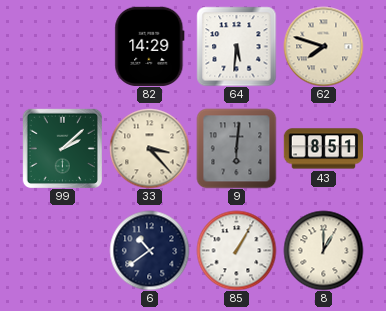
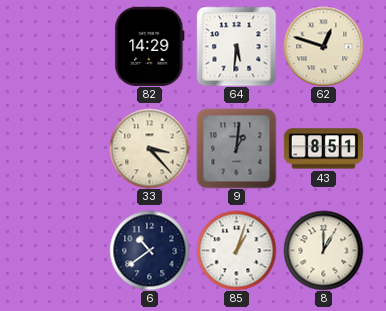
62: 7:48 -> 12:48
99: 2:08 -> none
9: 6:01 -> 1:01
85: 1:05 -> 1:03
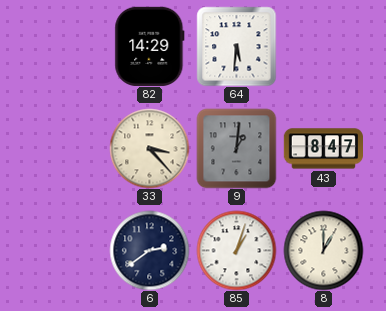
62: 12:48 -> none
43: 8:51 -> 8:47
6: 10:39 -> 2:39
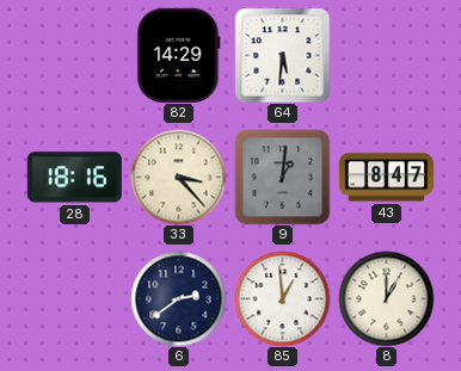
28: none -> 18:16
85: 1:03 -> 12:59
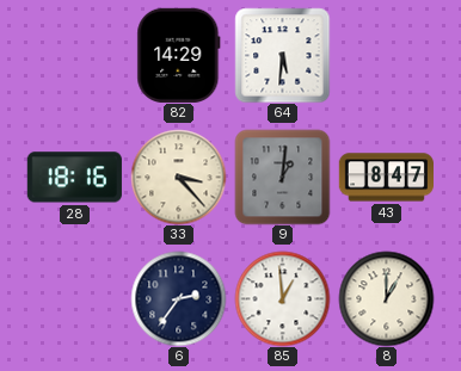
6: 2:39 -> 2:36
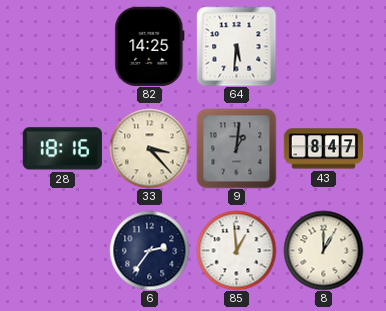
82: 14:29 -> 14:25
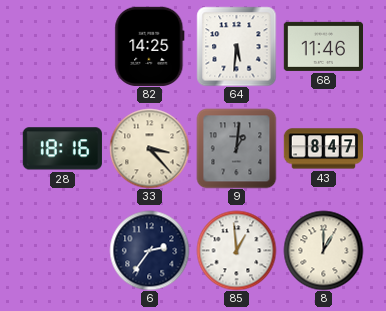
68: none -> 11:46
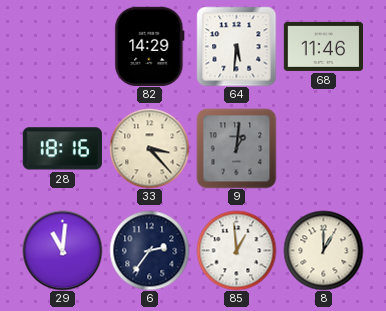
82: 14:25 -> 14:29
43: 8:47 -> none
29: none -> 11:01
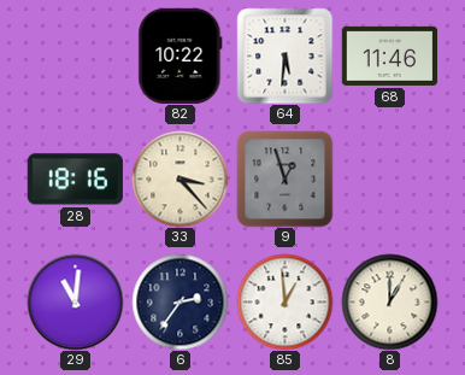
82: 14:29 -> 10:22
9: 1:01 -> 12:57
